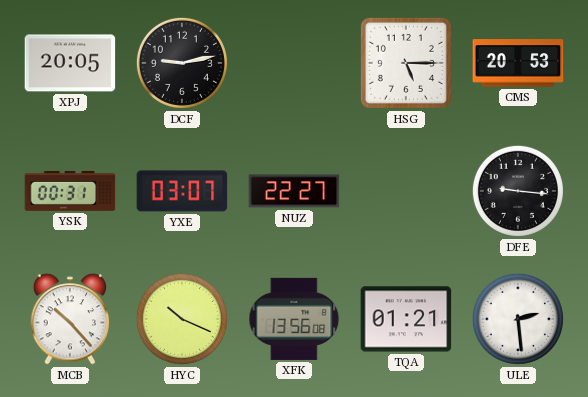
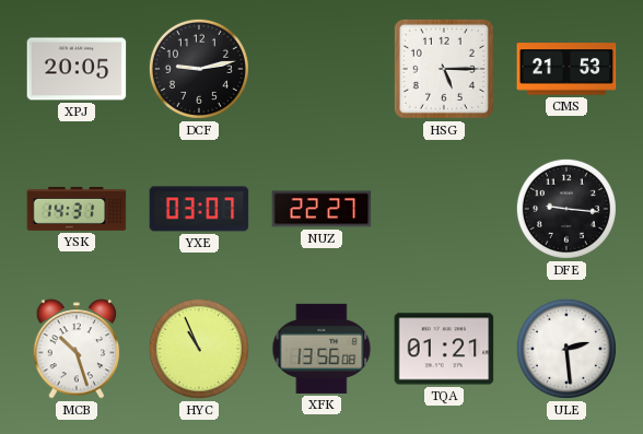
CMS: 20:53 -> 21:53
YSK: 00:31 -> 14:31
MCB: 10:23 -> 10:27
HYC: 10:19 -> 10:56
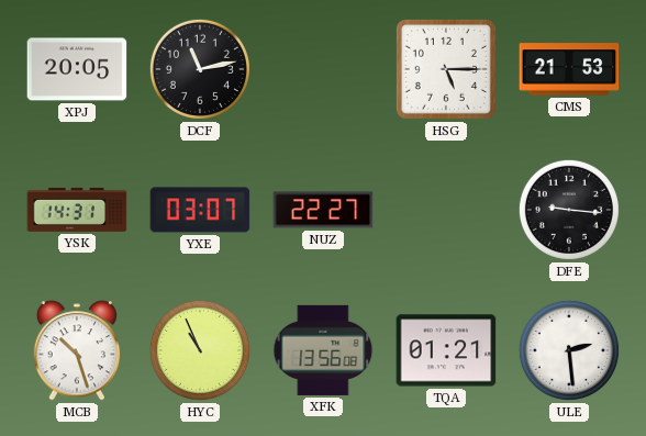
DCF: 9:13 -> 11:13
